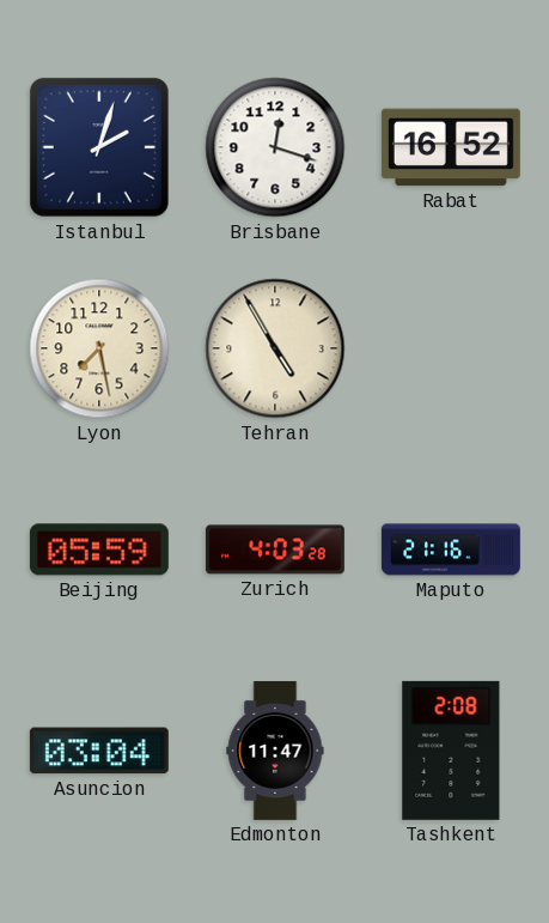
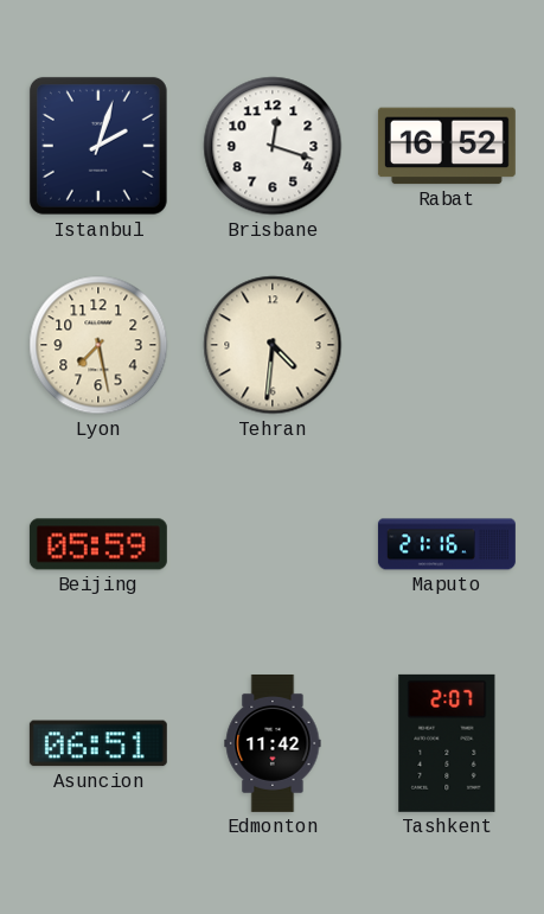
Tehran: 4:55 -> 4:31
Zurich: 4:03 -> none
Asuncion: 03:04 -> 06:51
Edmonton: 11:47 -> 11:42
Tashkent: 2:08 -> 2:07
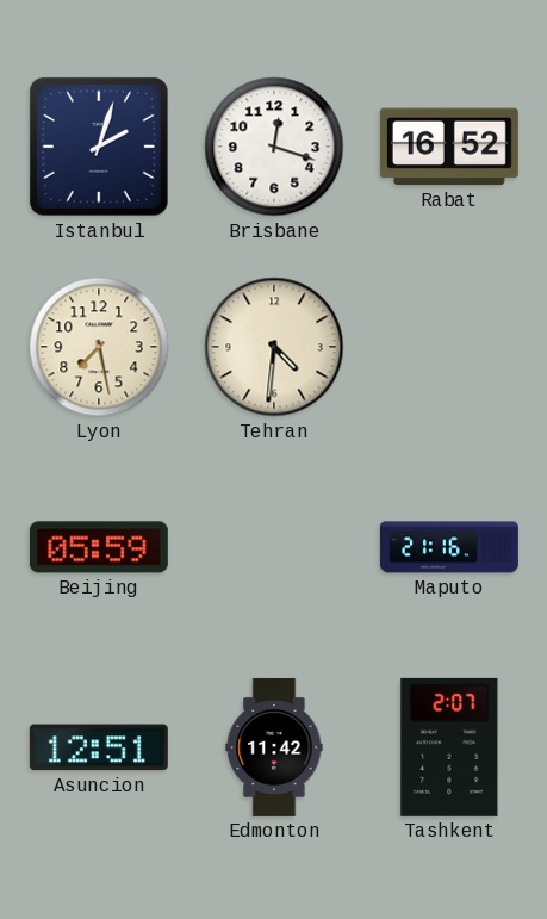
Asuncion: 06:51 -> 12:51
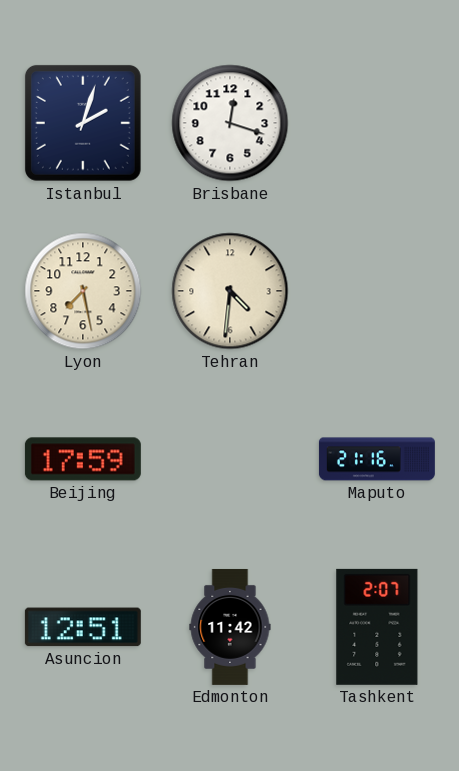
Rabat: 16:52 -> none
Beijing: 05:59 -> 17:59
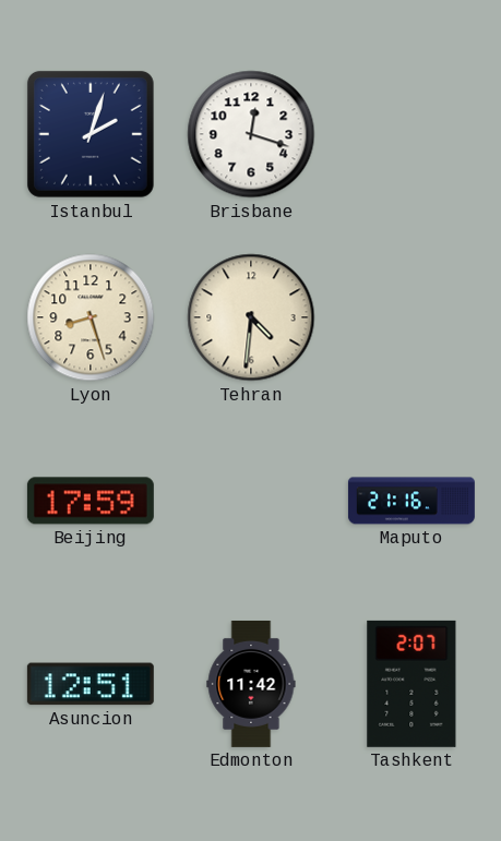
Lyon: 7:28 -> 8:27
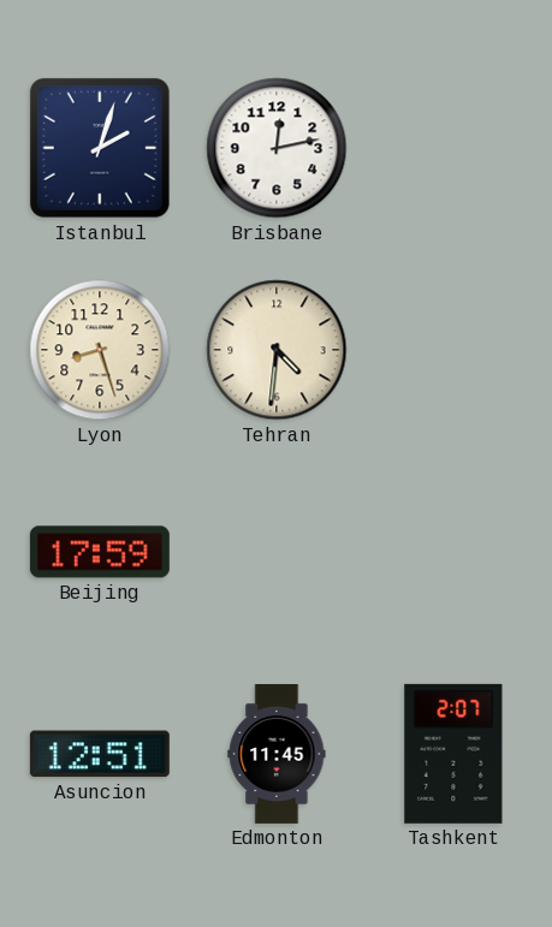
Brisbane: 12:18 -> 12:13
Maputo: 21:16 -> none
Edmonton: 11:42 -> 11:45
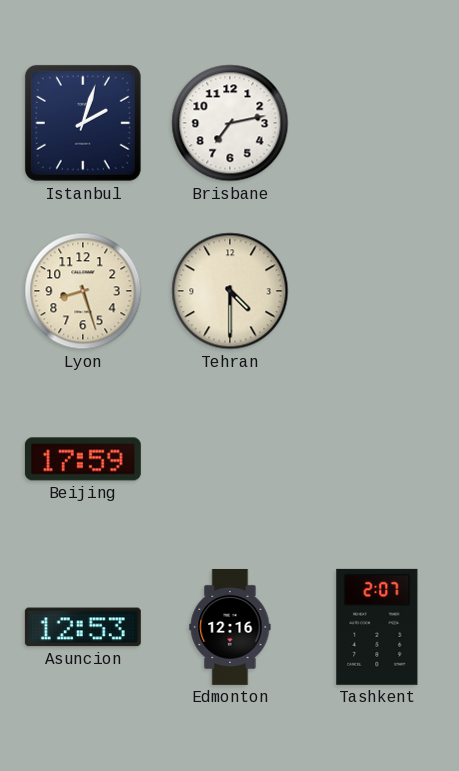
Brisbane: 12:13 -> 7:13
Tehran: 4:31 -> 4:30
Asuncion: 12:51 -> 12:53
Edmonton: 11:45 -> 12:16
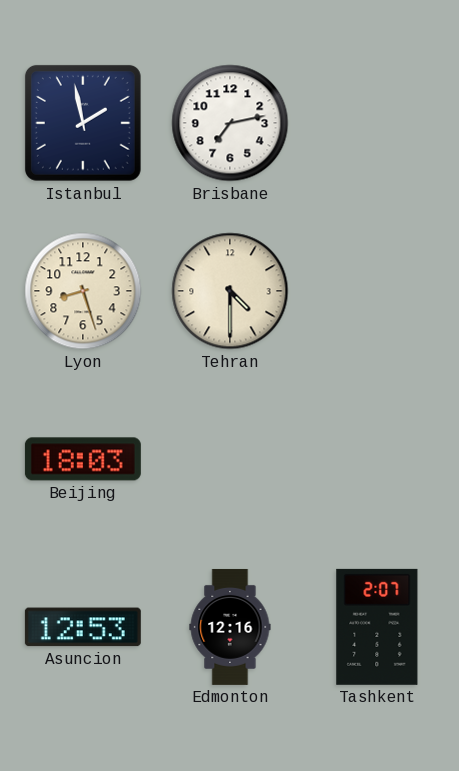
Istanbul: 2:03 -> 1:58
Beijing: 17:59 -> 18:03
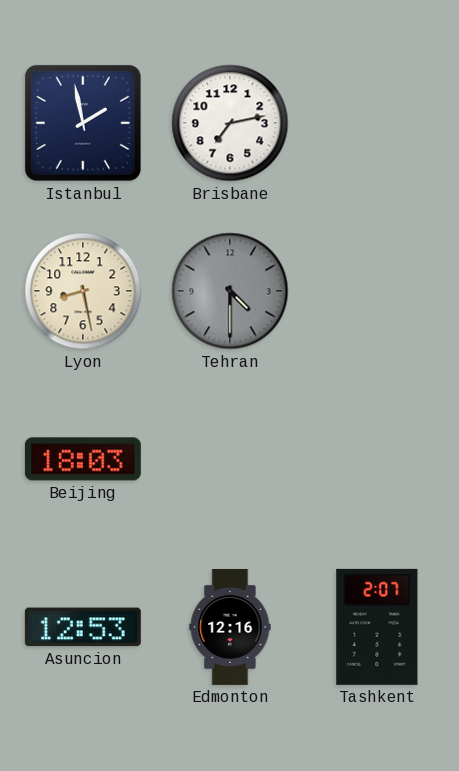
Lyon: 8:27 -> 8:28
Tehran dial: cream -> grey
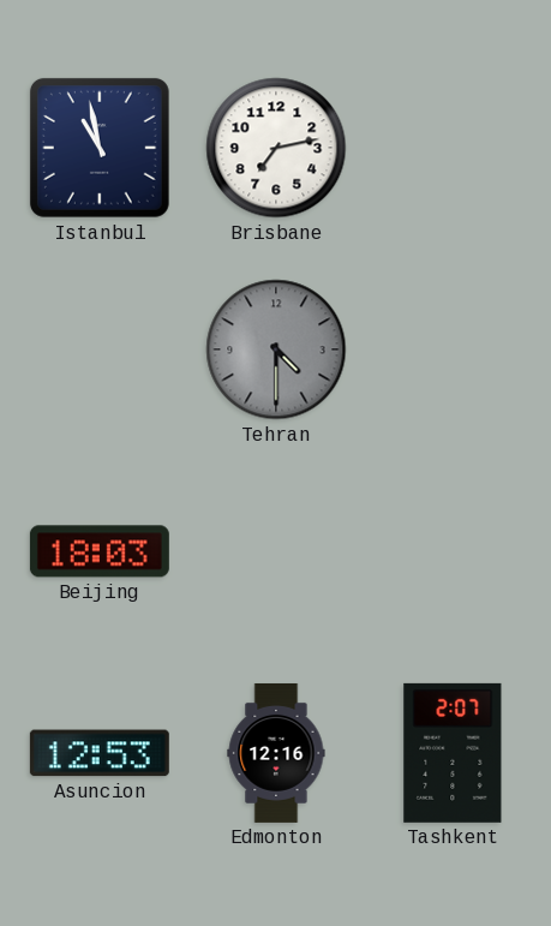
Istanbul: 1:58 -> 10:58
Lyon: 8:28 -> none
